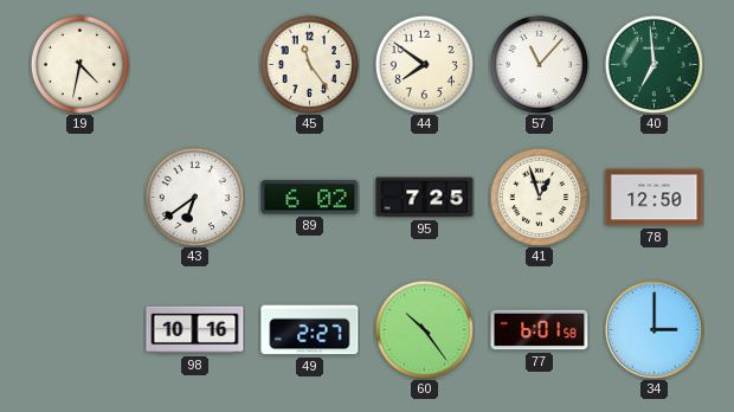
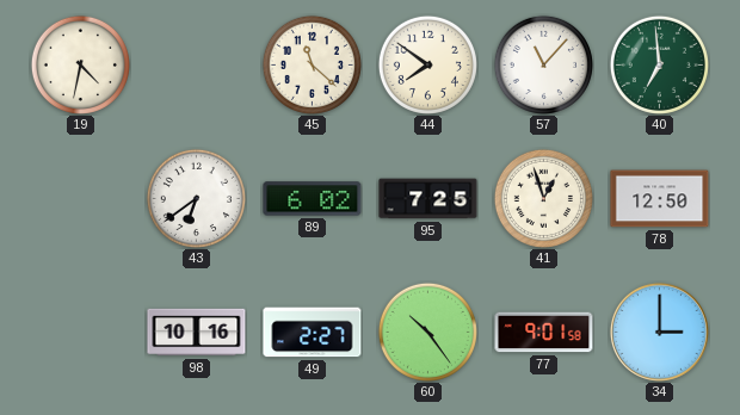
45: 11:24 -> 11:22
77: 6:01 -> 9:01
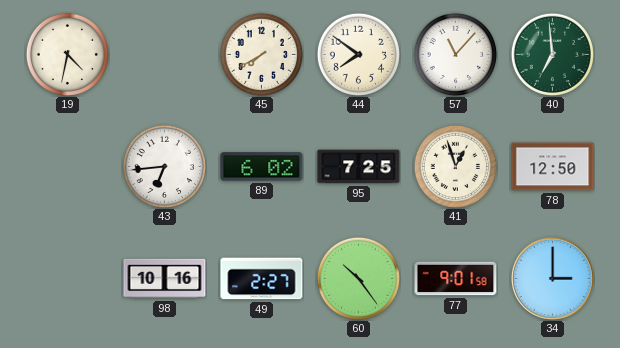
45: 11:22 -> 7:40
43: 6:39 -> 6:44
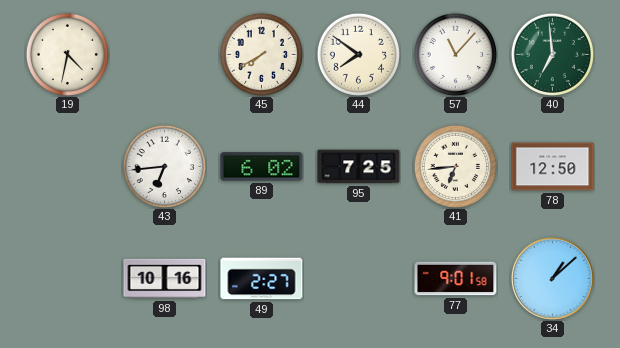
41: 12:57 -> 6:44
60: 10:24 -> none
34: 3:00 -> 1:08
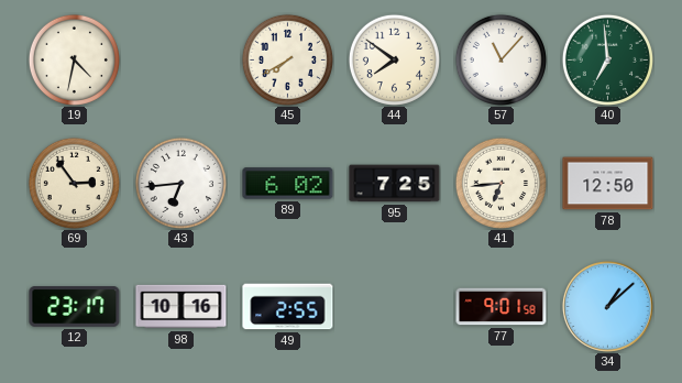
69: none -> 2:54
12: none -> 23:17
49: 2:27 -> 2:55
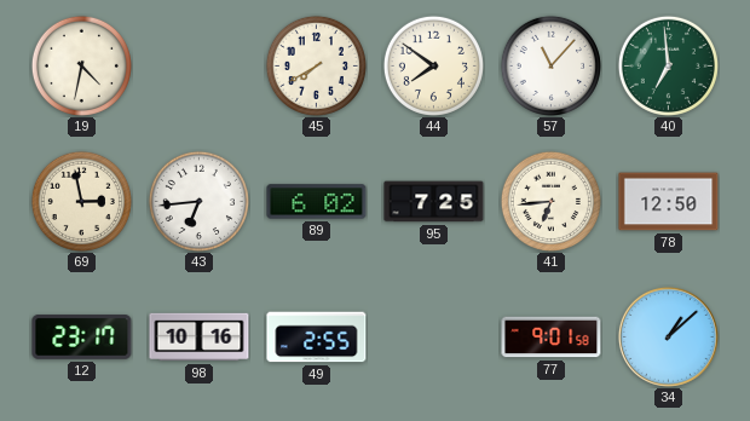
69: 2:54 -> 2:58
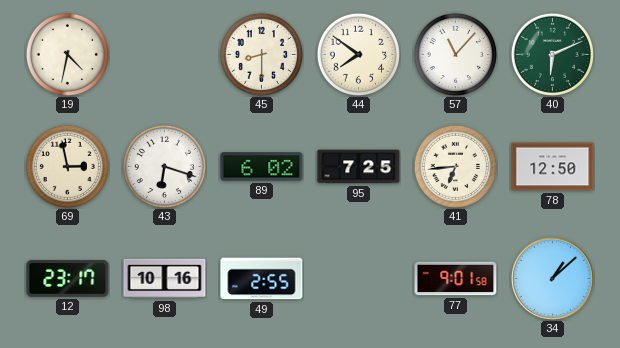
45: 7:40 -> 8:30
40: 6:59 -> 6:11
43: 6:44 -> 6:18
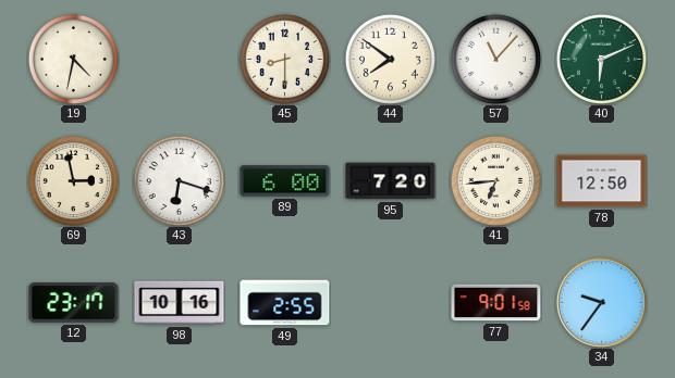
89: 6:02 -> 6:00
95: 7:25 -> 7:20
34: 1:08 -> 9:36
